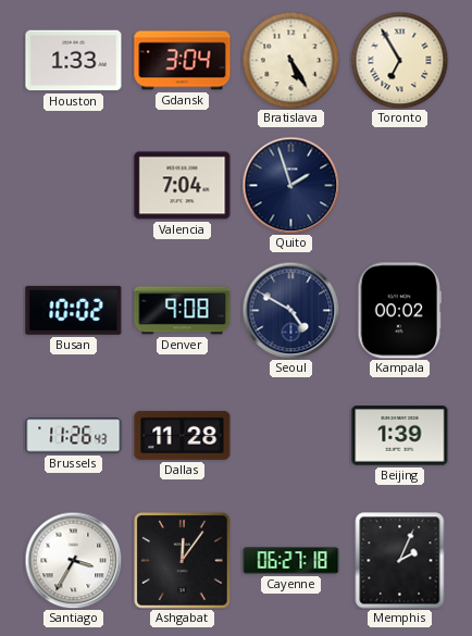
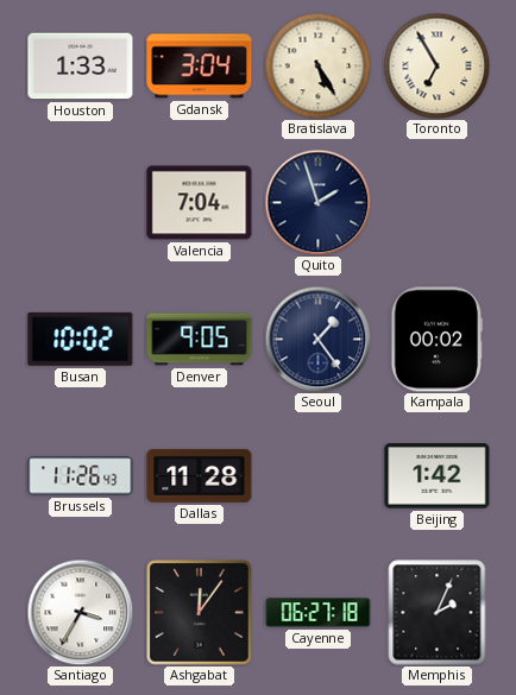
Denver: 9:08 -> 9:05
Seoul: 4:50 -> 1:24
Beijing: 1:39 -> 1:42
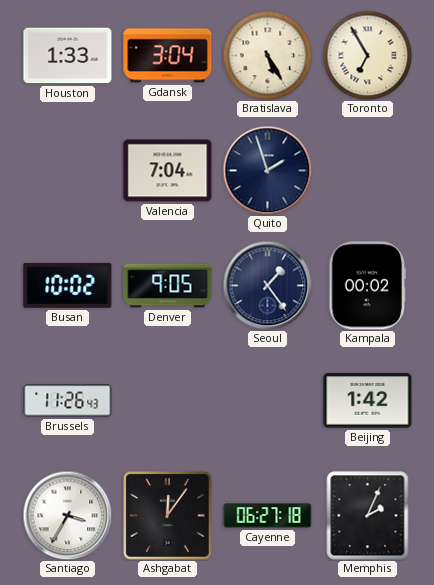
Dallas: 11:28 -> none
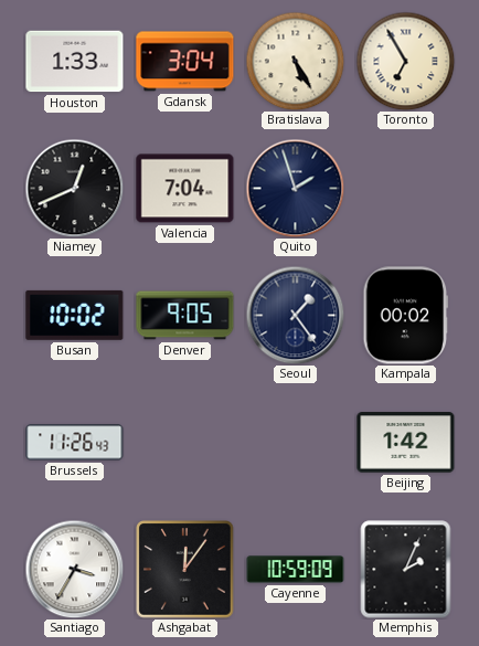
Niamey: none -> 12:41
Cayenne: 06:27 -> 10:59
